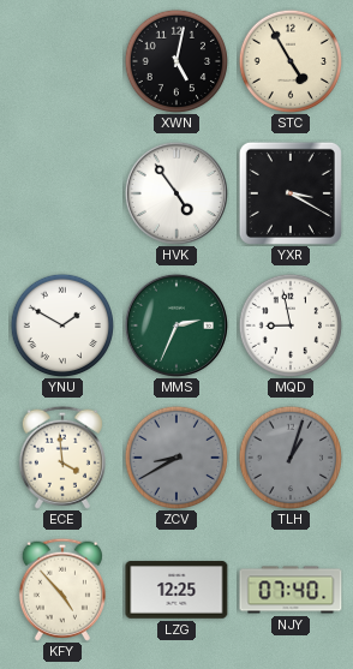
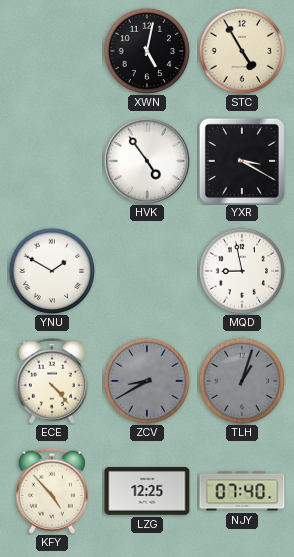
MMS: 2:34 -> none
ECE: 3:59 -> 4:23
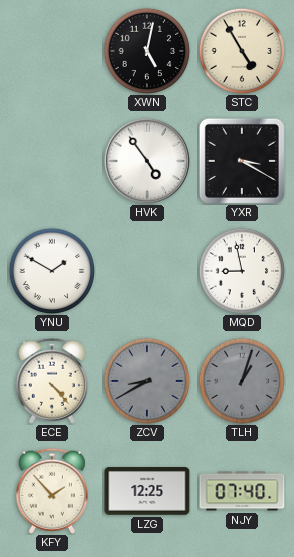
KFY: 4:53 -> 1:53
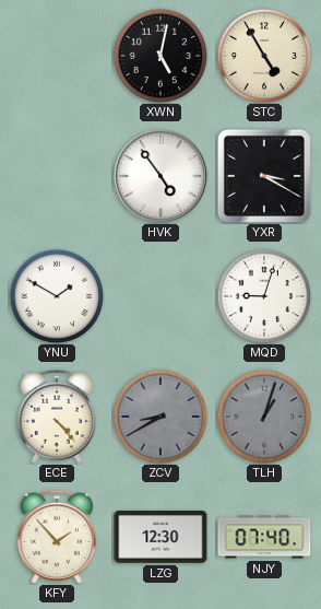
MQD: 8:58 -> 9:03
LZG: 12:25 -> 12:30
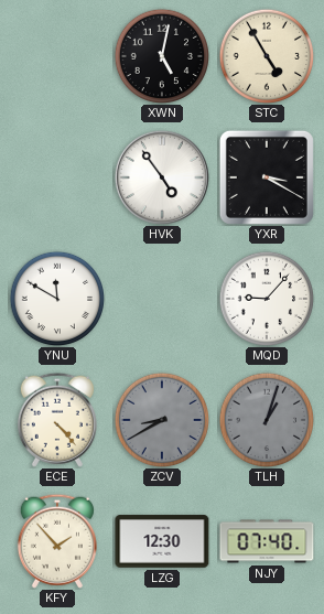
YNU: 1:50 -> 11:50
MQD: 9:03 -> 9:07
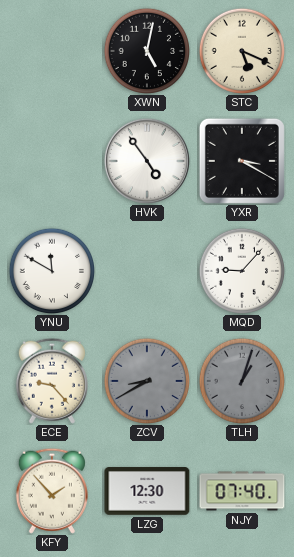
STC: 4:55 -> 5:19
ECE: 4:23 -> 9:23
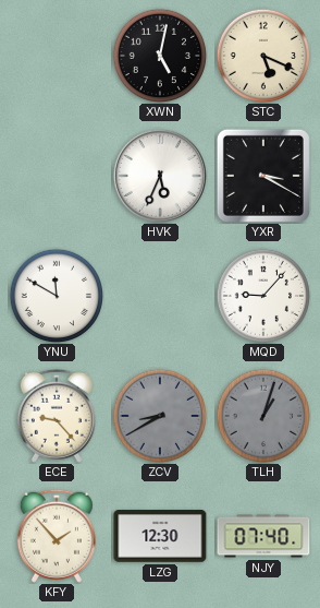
HVK: 4:54 -> 5:34
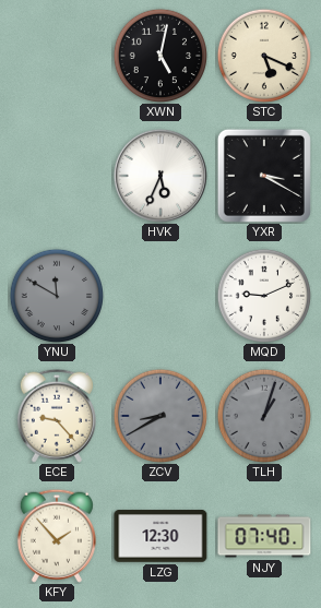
YNU dial: white -> grey
MQD: 9:07 -> 9:11
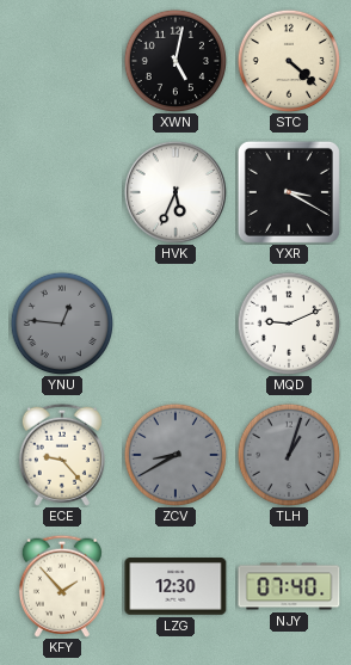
STC: 5:19 -> 4:22
YNU: 11:50 -> 12:46
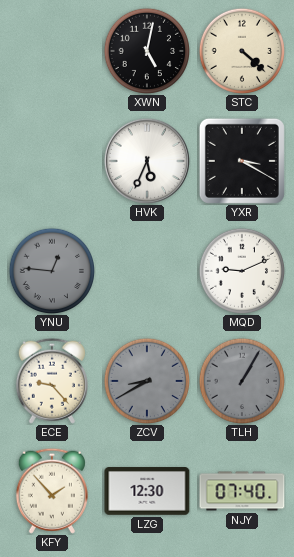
TLH: 1:03 -> 1:05
